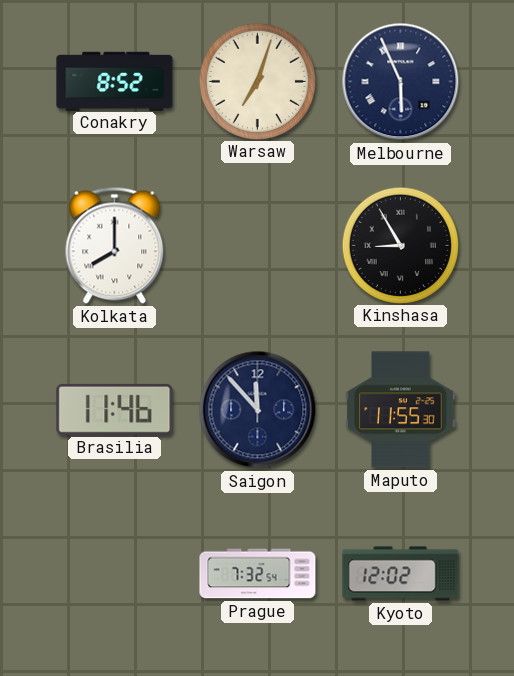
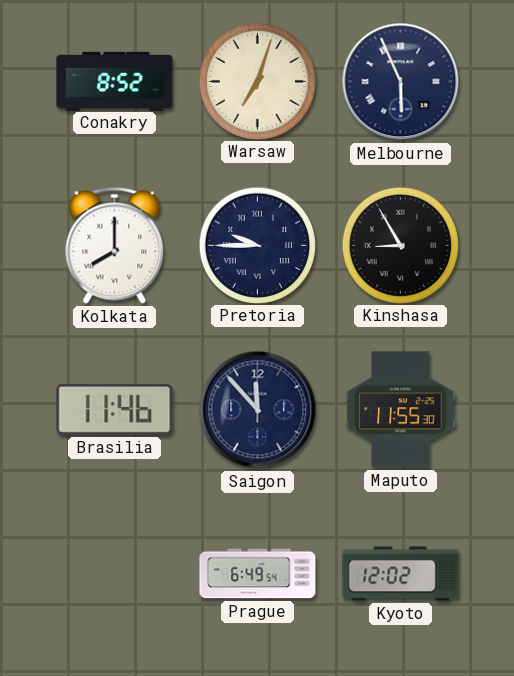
Pretoria: none -> 9:45
Prague: 7:32 -> 6:49
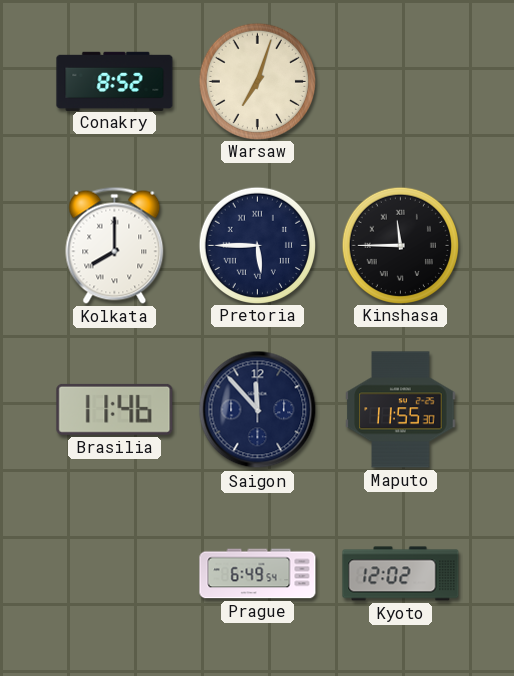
Melbourne: 5:56 -> none
Pretoria: 9:45 -> 5:45
Kinshasa: 8:55 -> 11:45
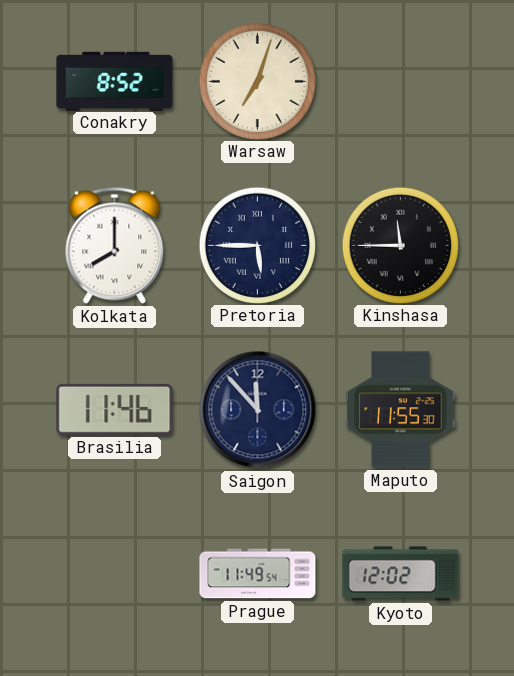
Prague: 6:49 -> 11:49
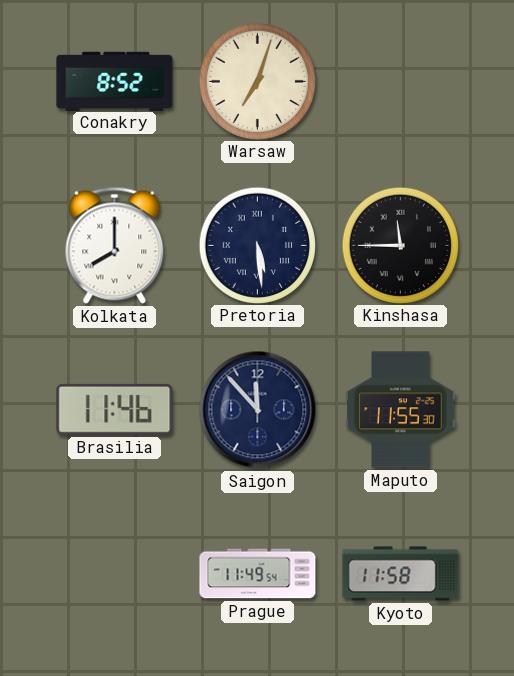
Pretoria: 5:45 -> 5:29
Kyoto: 12:02 -> 11:58
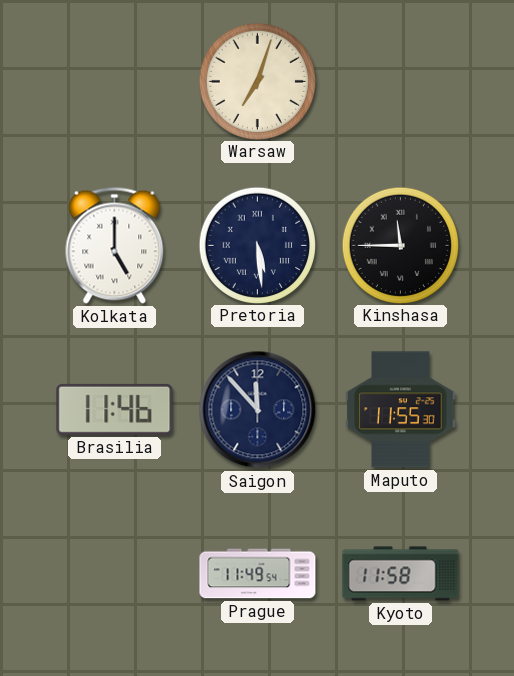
Conakry: 8:52 -> none
Kolkata: 8:00 -> 5:00
